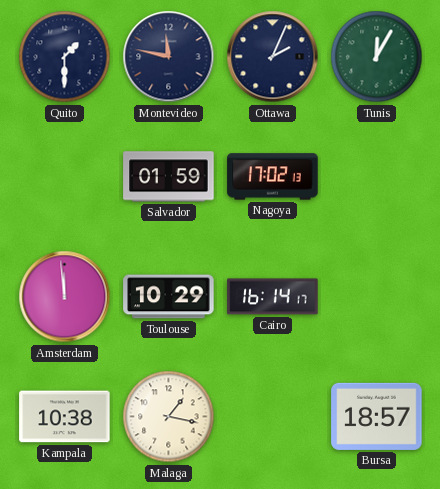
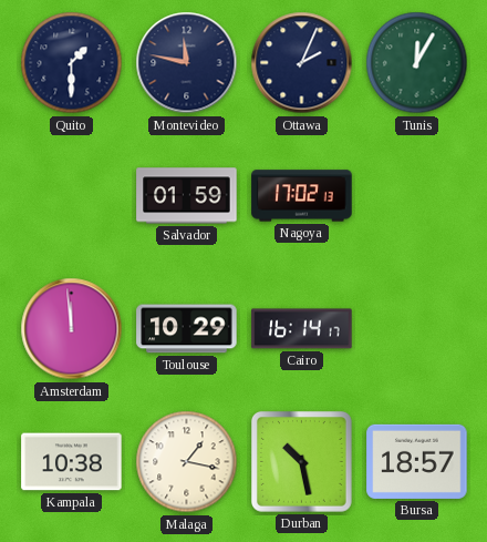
Durban: none -> 10:28
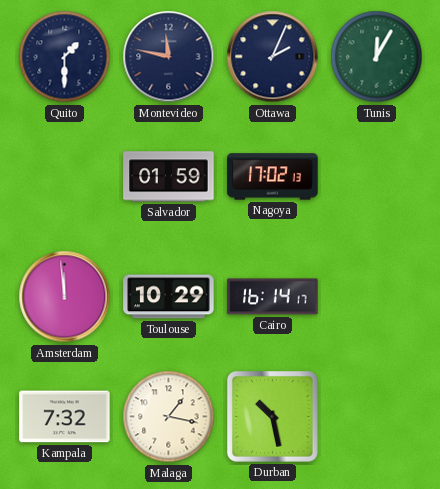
Kampala: 10:38 -> 7:32
Bursa: 18:57 -> none
